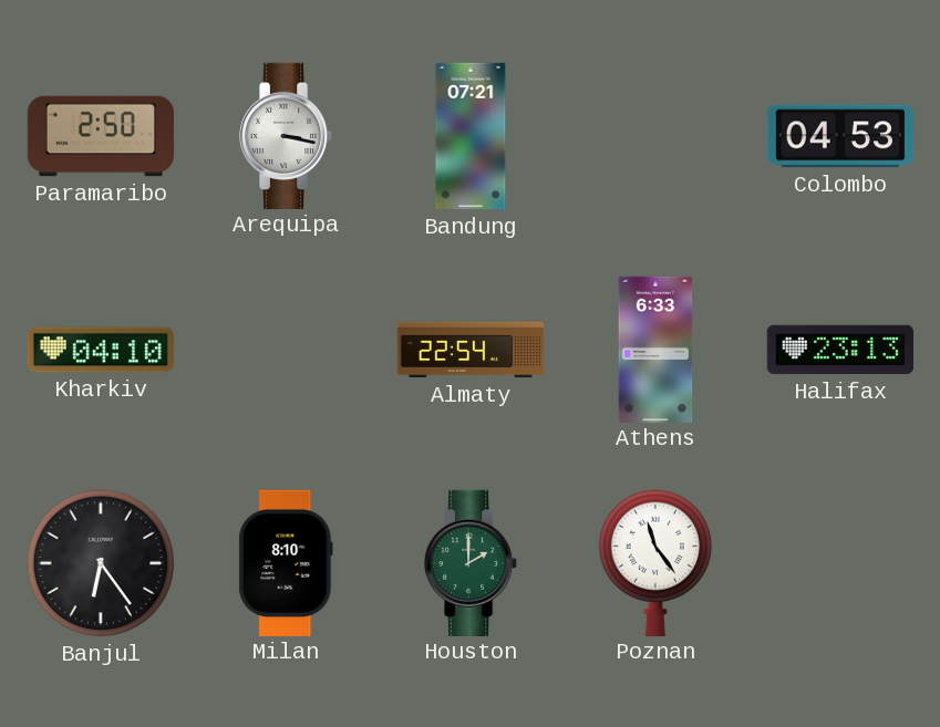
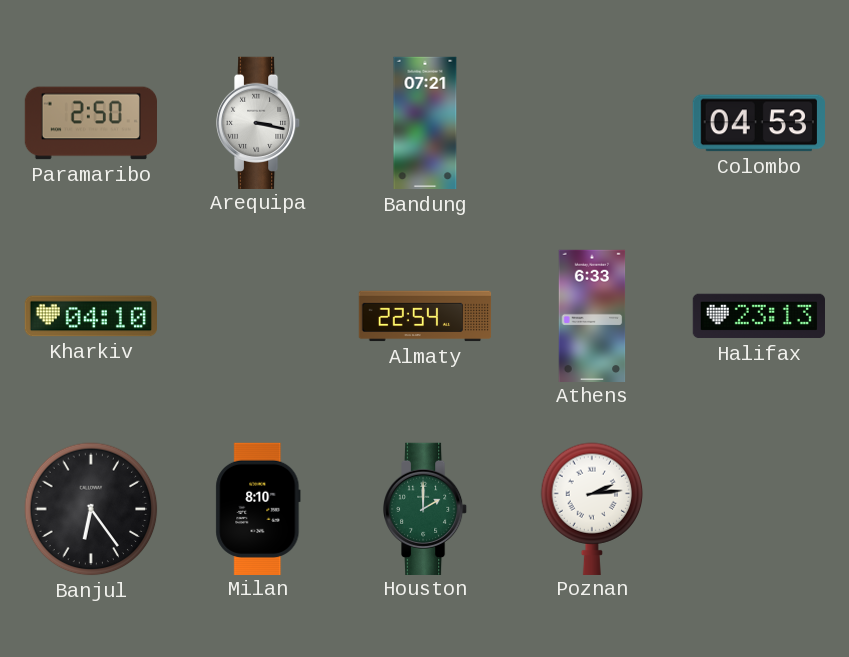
Poznan: 11:24 -> 2:14
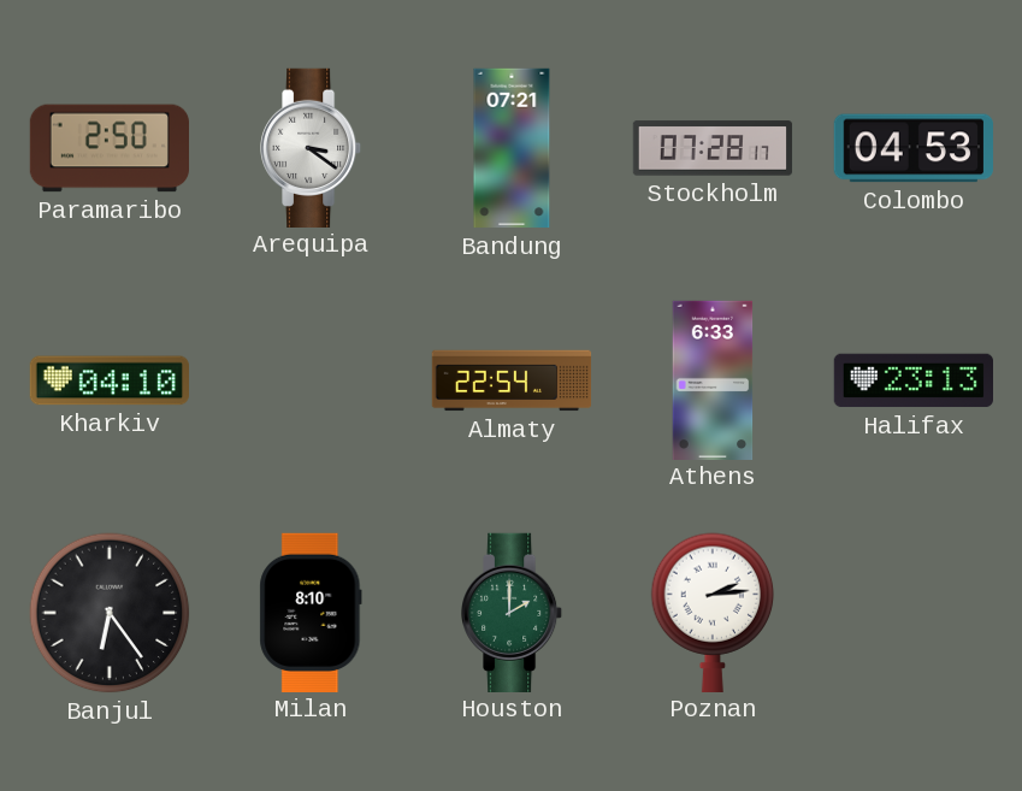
Arequipa: 3:17 -> 3:21
Stockholm: none -> 07:28
